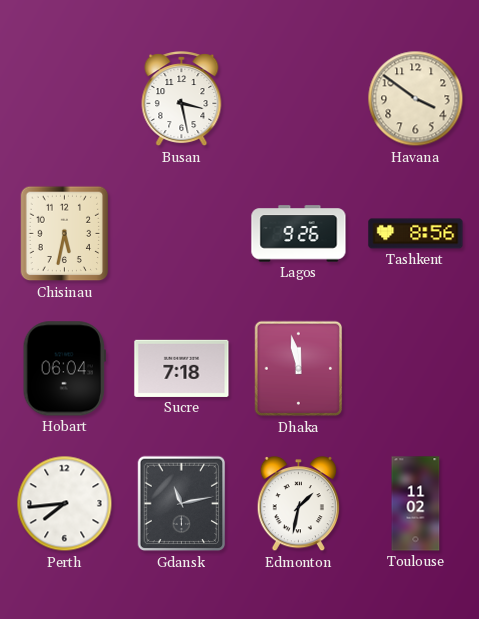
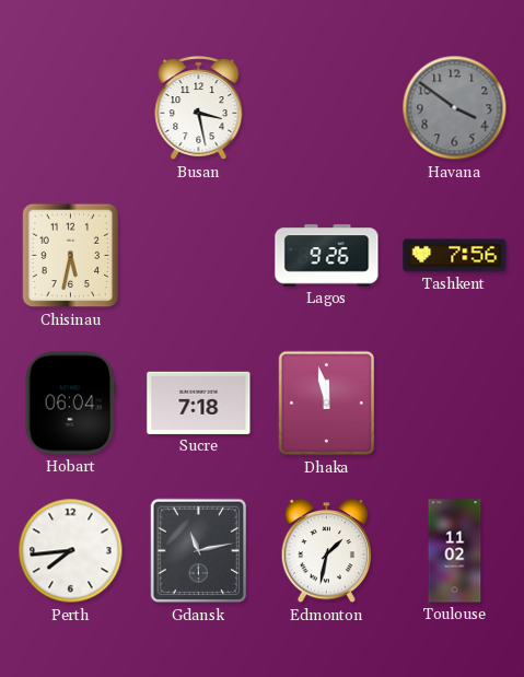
Havana dial: cream -> grey
Tashkent: 8:56 -> 7:56
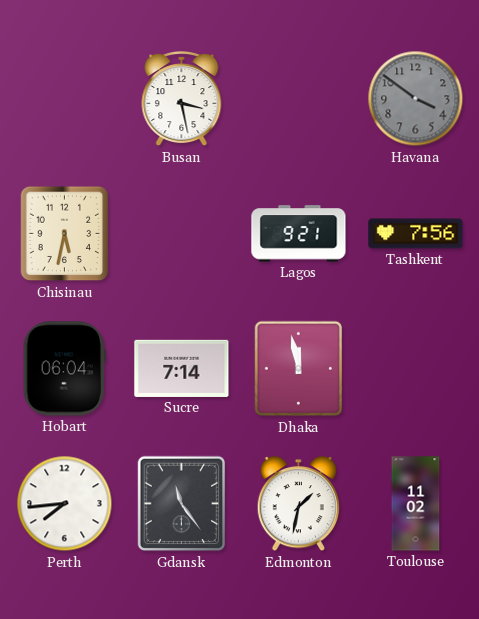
Lagos: 9:26 -> 9:21
Sucre: 7:18 -> 7:14
Gdansk: 11:13 -> 11:24
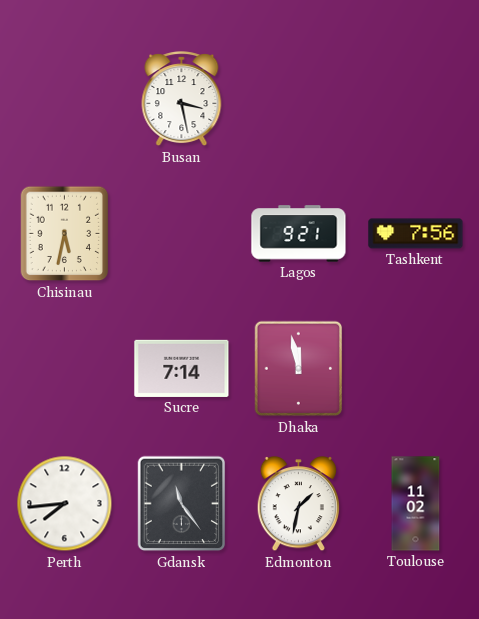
Havana: 3:51 -> none
Hobart: 06:04 -> none
